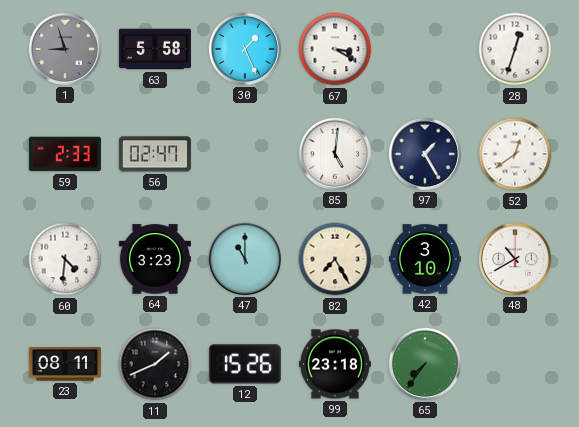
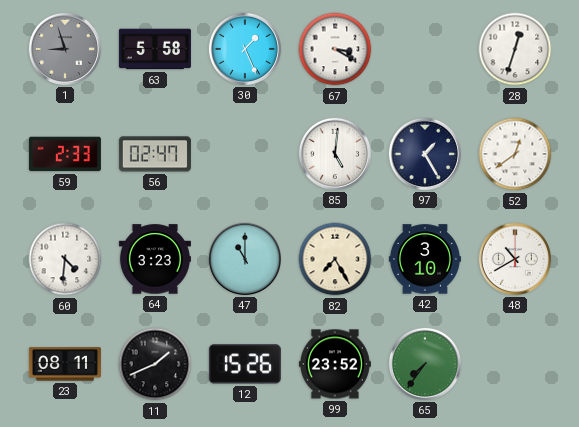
99: 23:18 -> 23:52
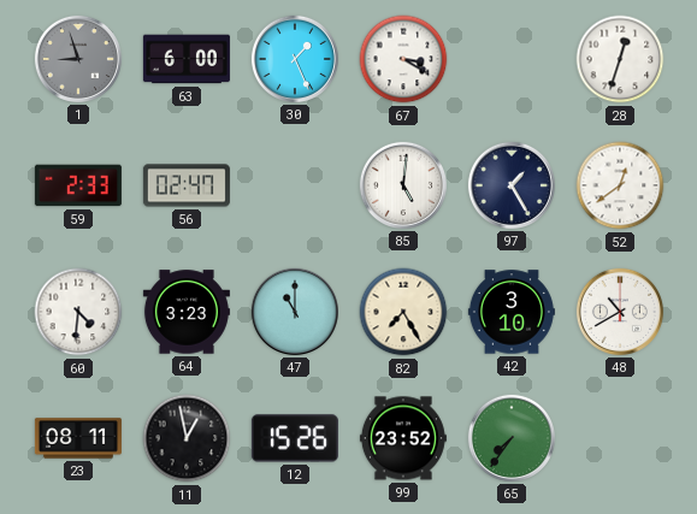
63: 5:58 -> 6:00
11: 1:41 -> 12:58
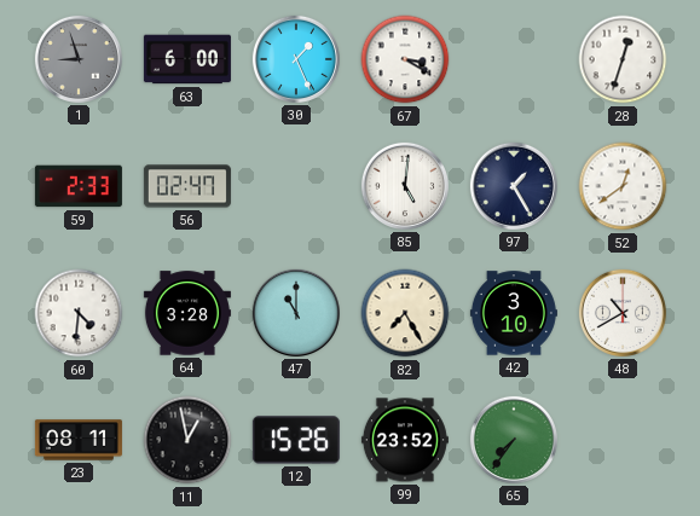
64: 3:23 -> 3:28
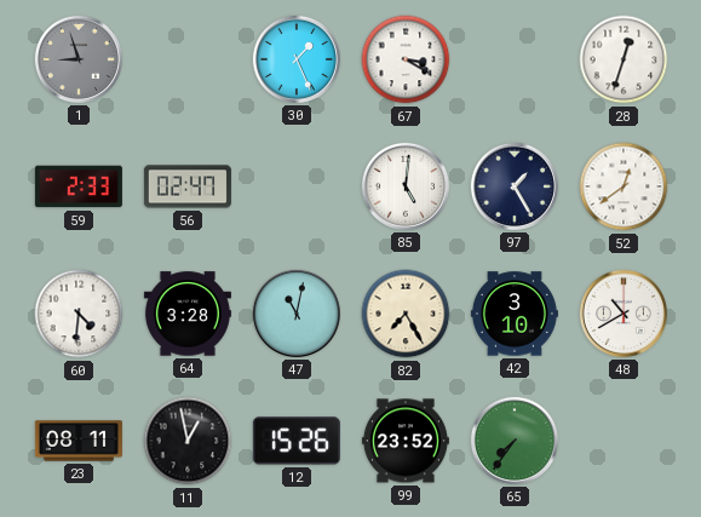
63: 6:00 -> none
47: 11:00 -> 11:02
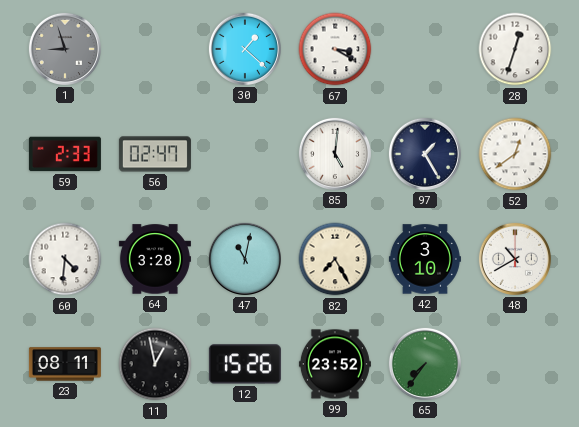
30: 1:26 -> 1:22
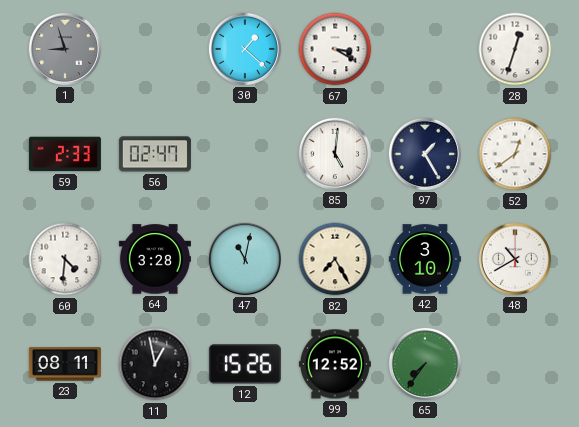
99: 23:52 -> 12:52
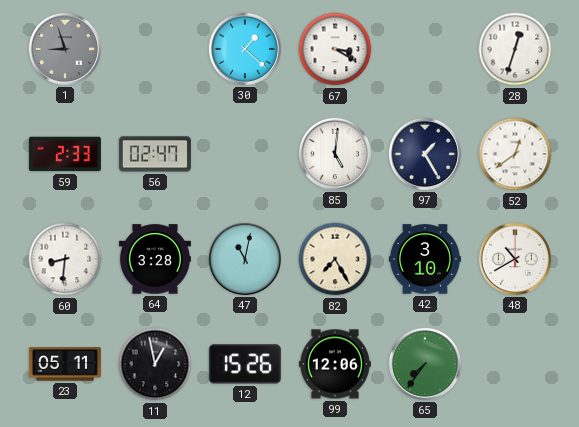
60: 4:31 -> 8:31
23: 08:11 -> 05:11
99: 12:52 -> 12:06
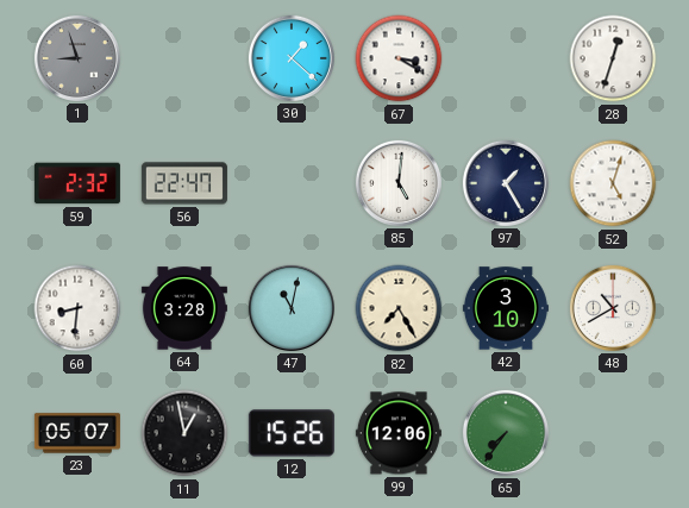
59: 2:33 -> 2:32
56: 02:47 -> 22:47
52: 12:39 -> 5:03
23: 05:11 -> 05:07
